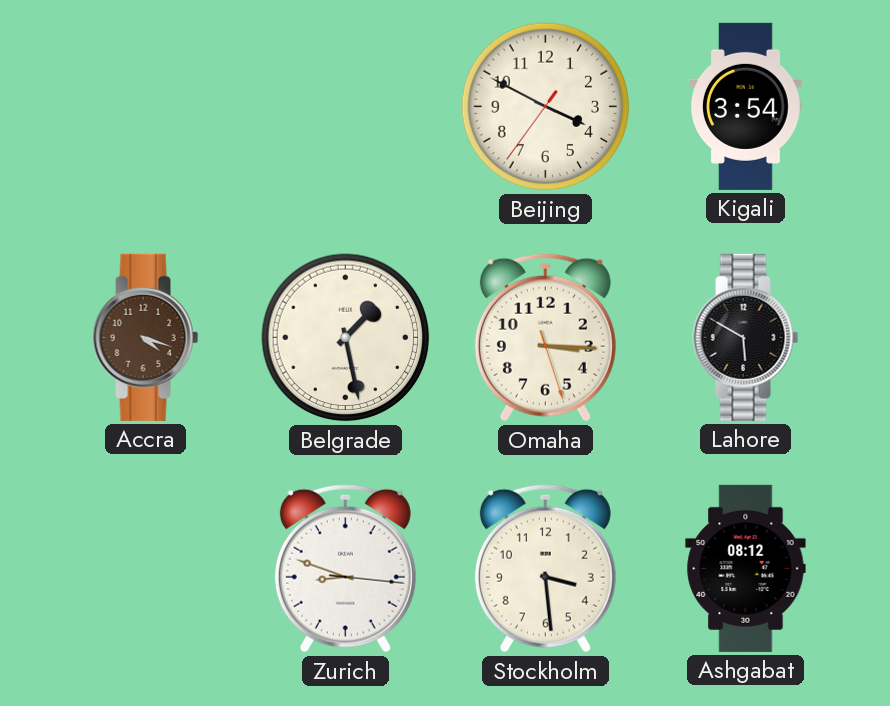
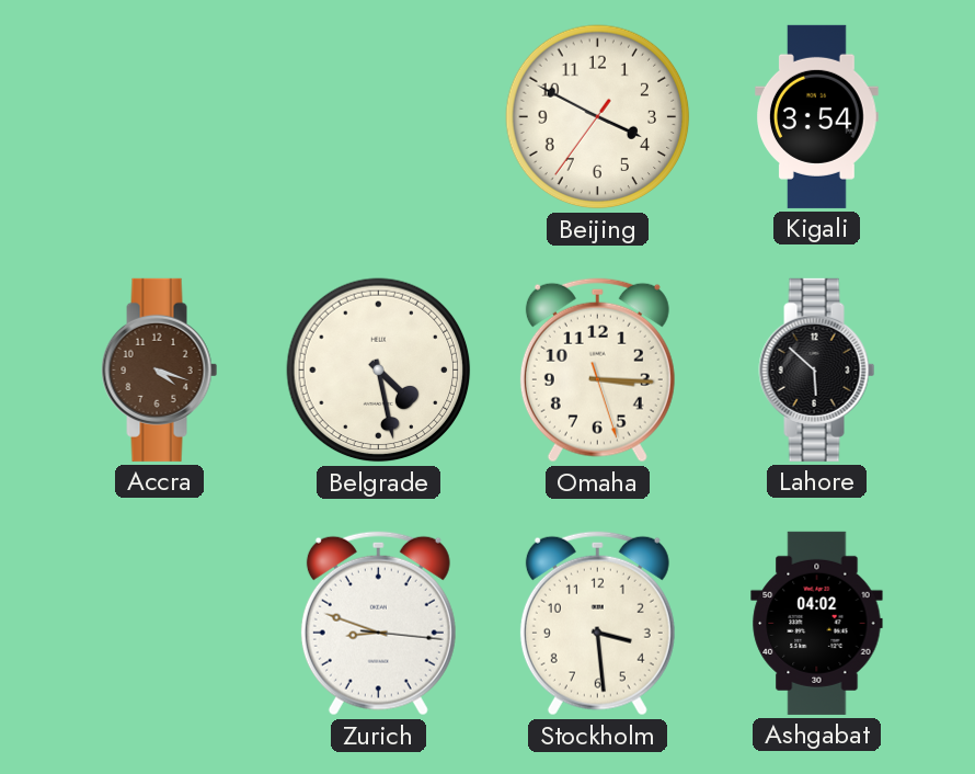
Belgrade: 1:28 -> 4:28
Lahore: 5:50 -> 5:52
Ashgabat: 08:12 -> 04:02
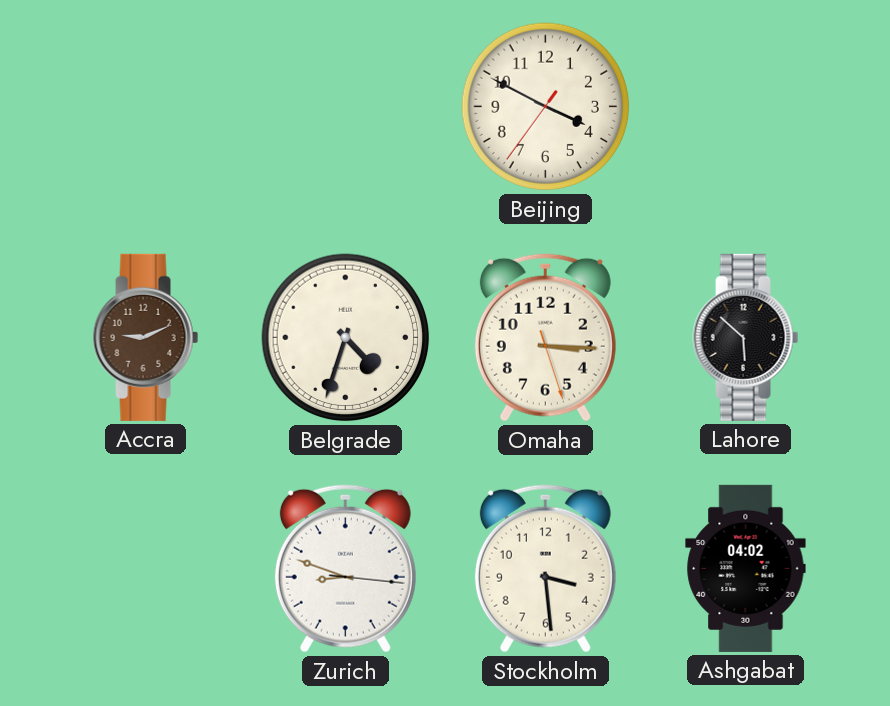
Kigali: 3:54 -> none
Accra: 4:18 -> 9:11
Belgrade: 4:28 -> 4:33
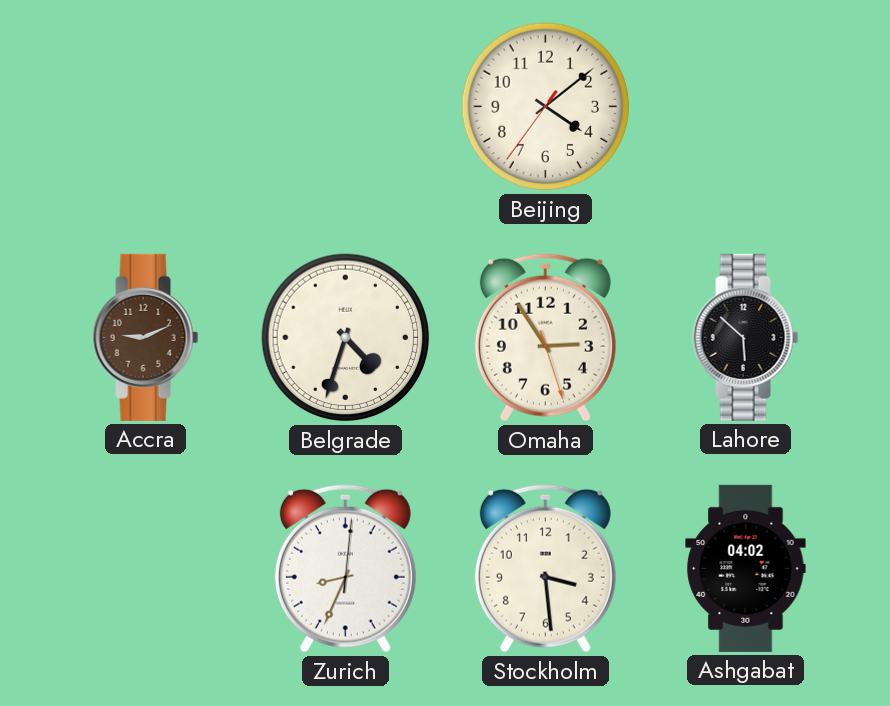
Beijing: 3:49 -> 4:08
Omaha: 3:15 -> 2:54
Zurich: 8:48 -> 8:34
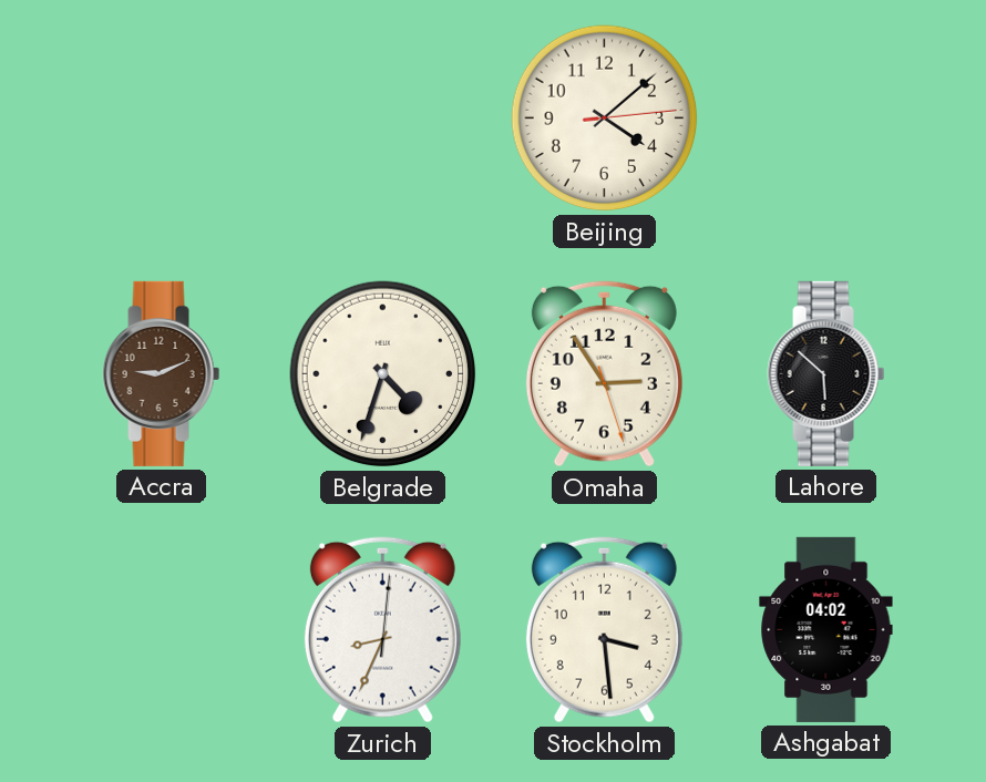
Beijing: 4:08:36 -> 4:08:14
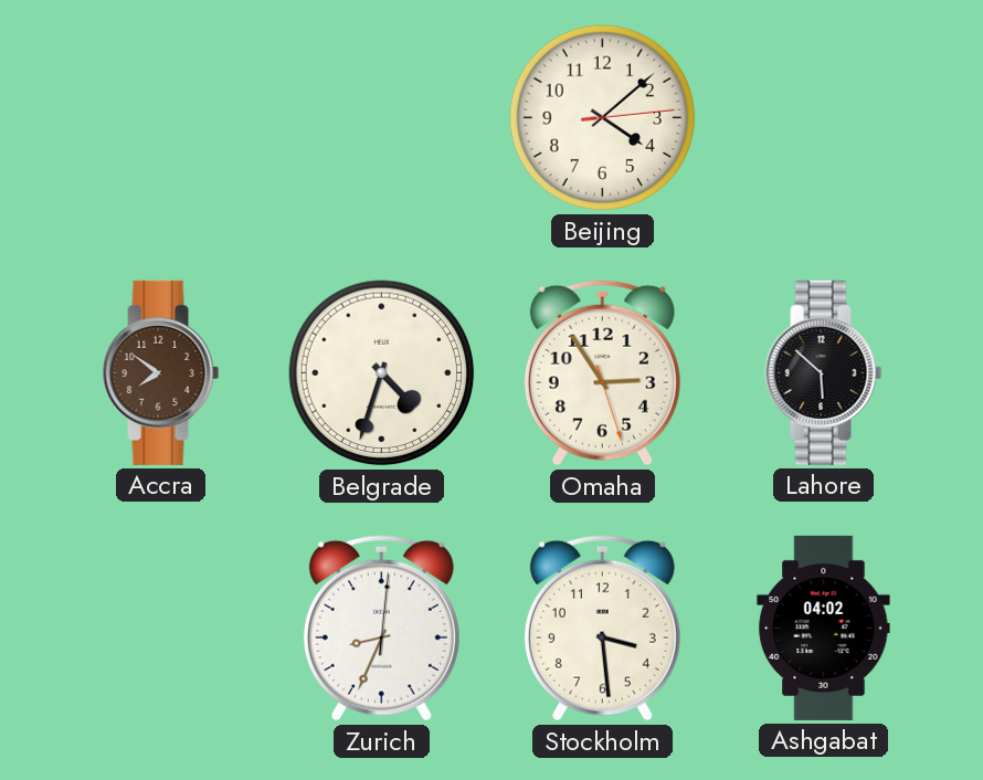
Accra: 9:11 -> 7:51
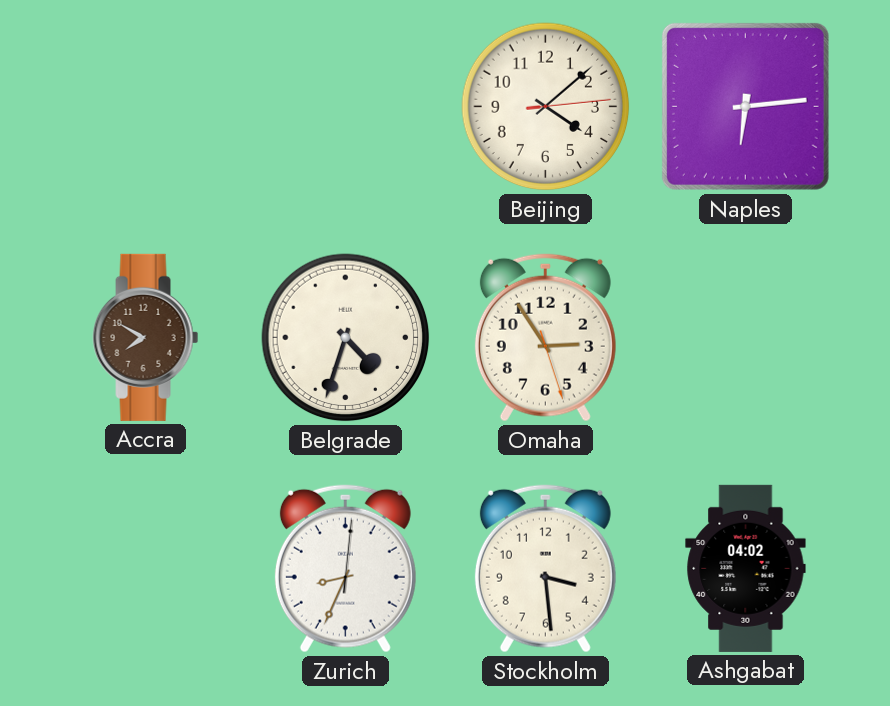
Naples: none -> 6:14
Accra: 7:51 -> 7:50
Lahore: 5:52 -> none
